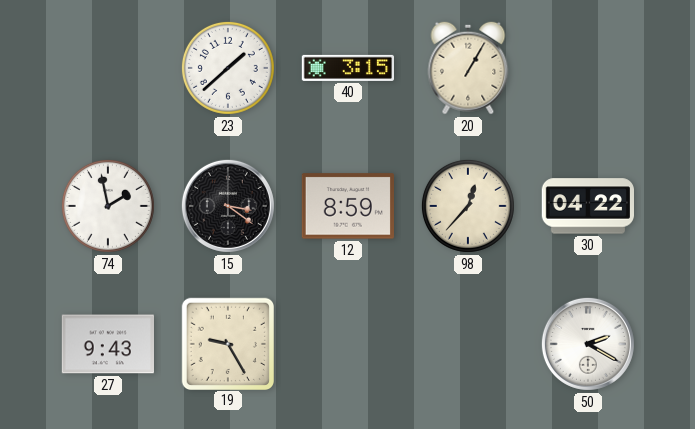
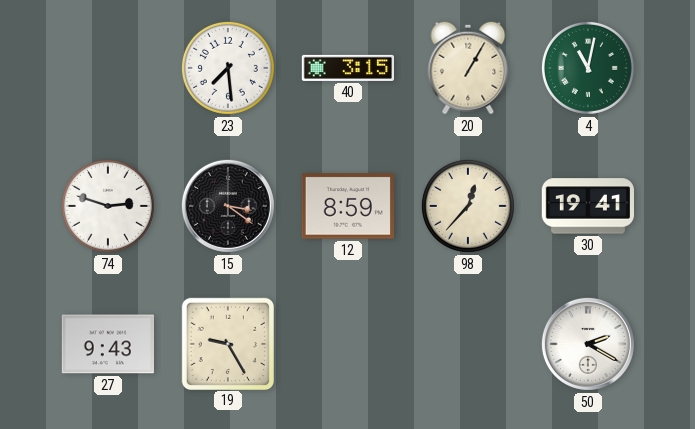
23: 1:38 -> 7:29
4: none -> 11:02
74: 1:58 -> 2:48
30: 04:22 -> 19:41
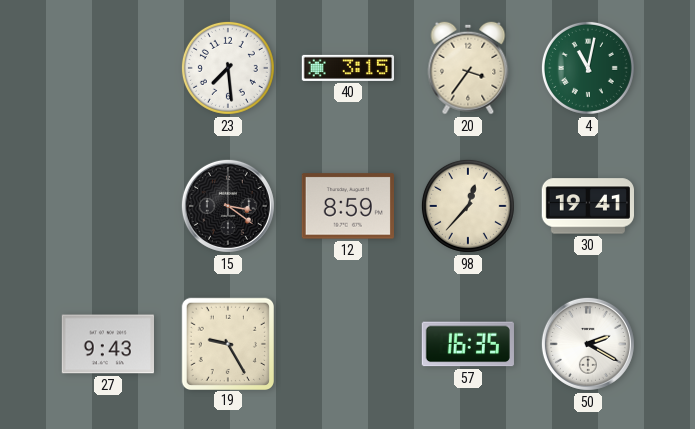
20: 1:05 -> 3:36
74: 2:48 -> none
57: none -> 16:35
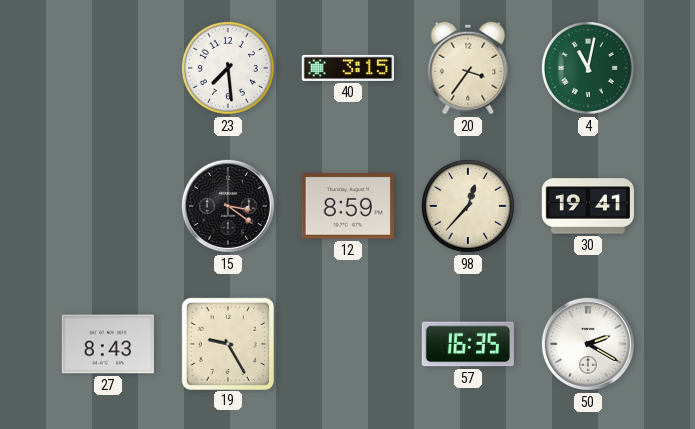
27: 9:43 -> 8:43
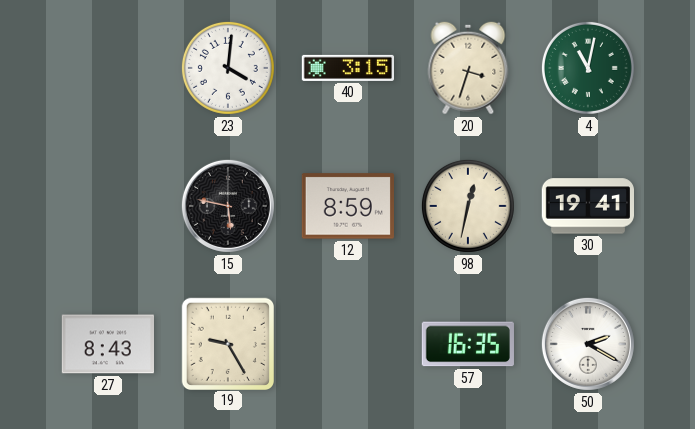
23: 7:29 -> 4:01
20: 3:36 -> 3:33
15: 3:21 -> 5:47
98: 12:37 -> 12:32
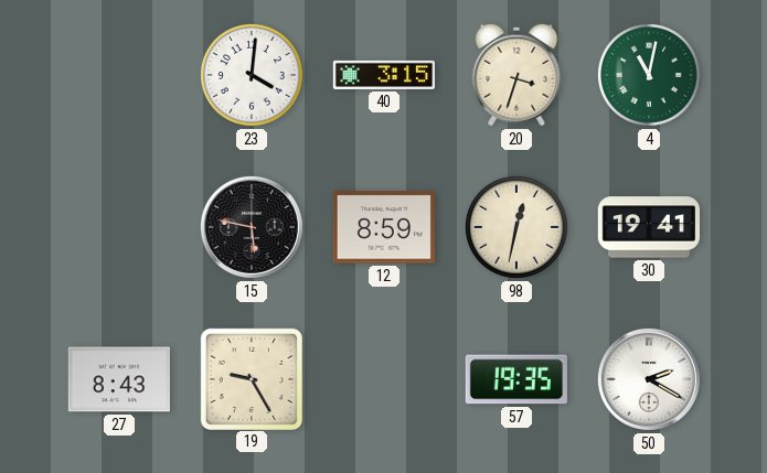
57: 16:35 -> 19:35
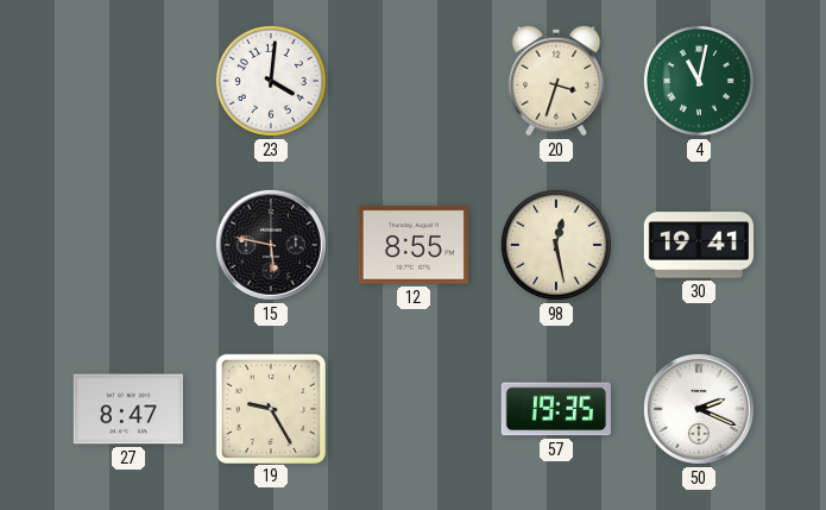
40: 3:15 -> none
12: 8:59 -> 8:55
98: 12:32 -> 12:28
27: 8:43 -> 8:47
50: 2:20 -> 2:19
